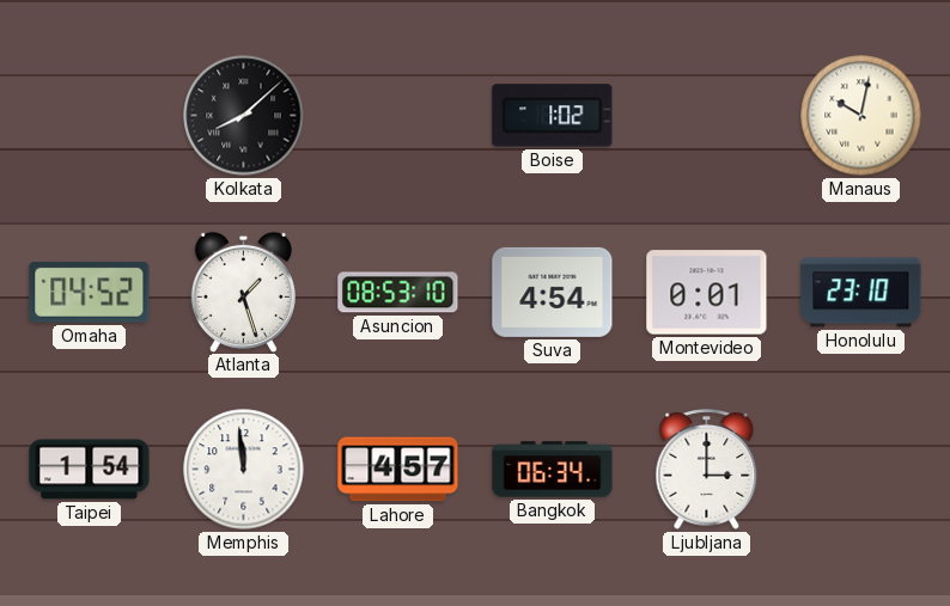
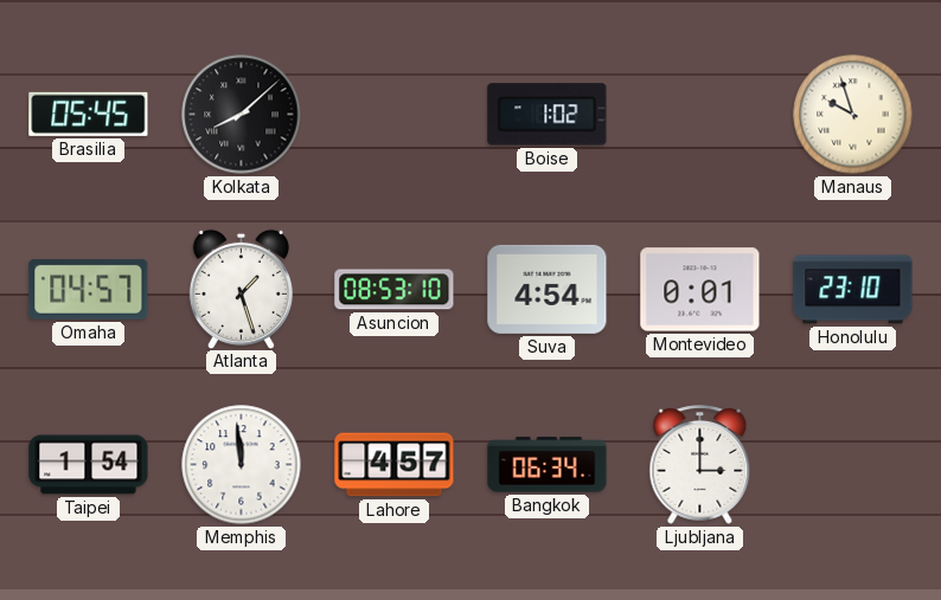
Brasilia: none -> 05:45
Manaus: 10:02 -> 9:57
Omaha: 04:52 -> 04:57
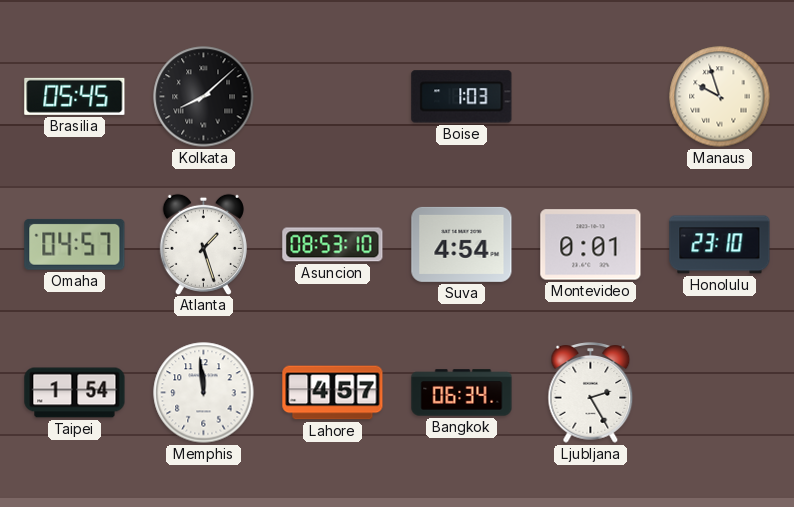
Boise: 1:02 -> 1:03
Ljubljana: 3:00 -> 2:25
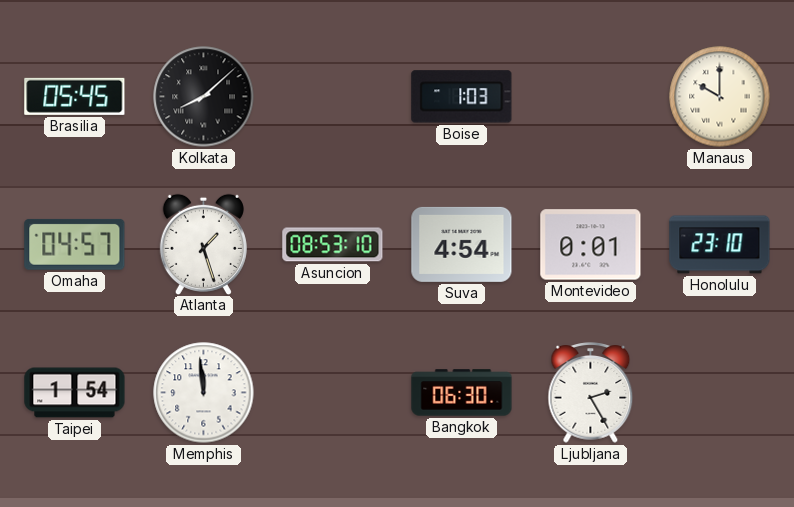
Manaus: 9:57 -> 10:00
Lahore: 4:57 -> none
Bangkok: 06:34 -> 06:30
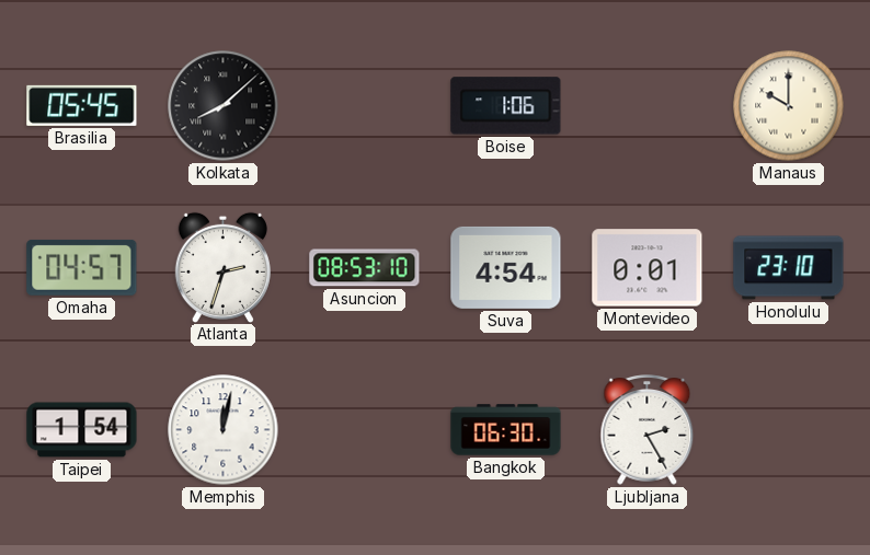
Boise: 1:03 -> 1:06
Atlanta: 1:27 -> 2:33
Memphis: 11:59 -> 12:02
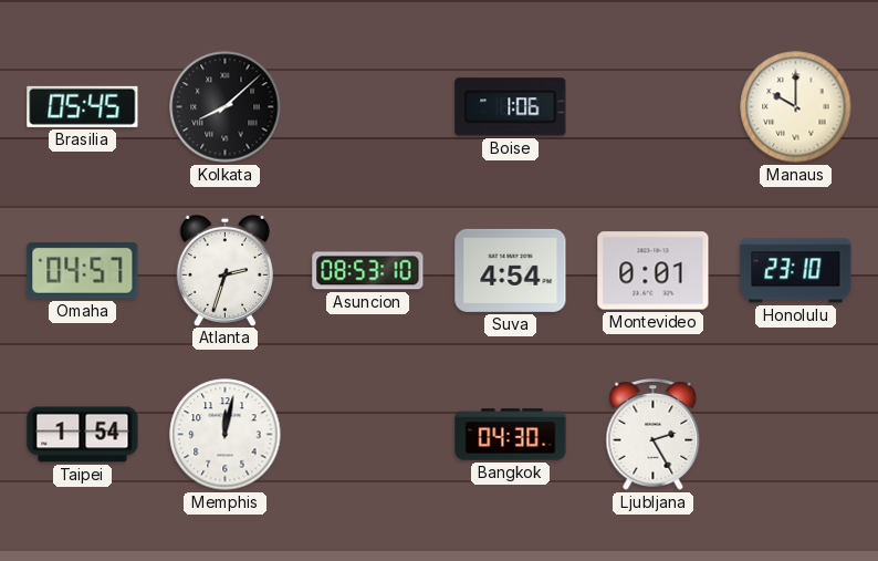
Bangkok: 06:30 -> 04:30
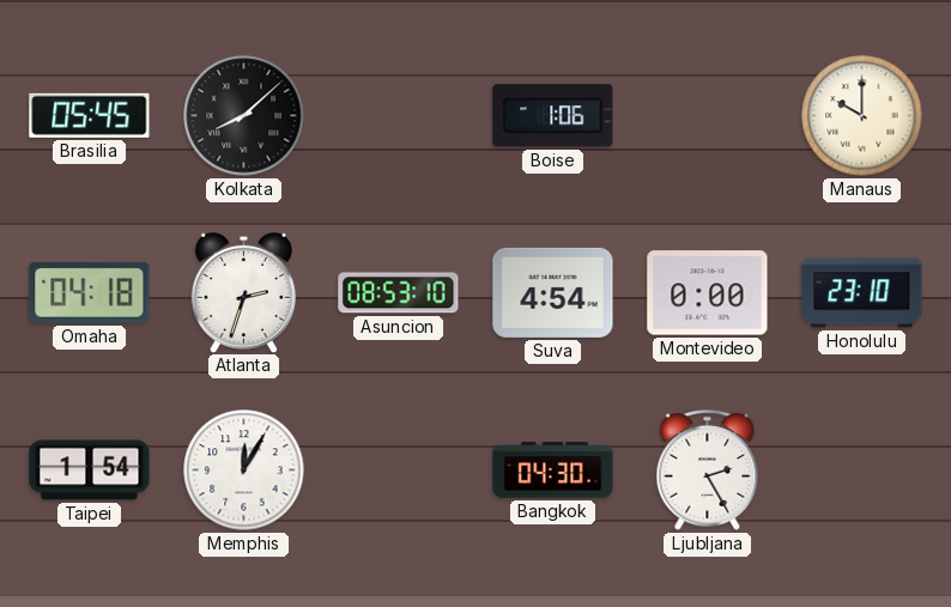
Omaha: 04:57 -> 04:18
Montevideo: 0:01 -> 0:00
Memphis: 12:02 -> 12:05
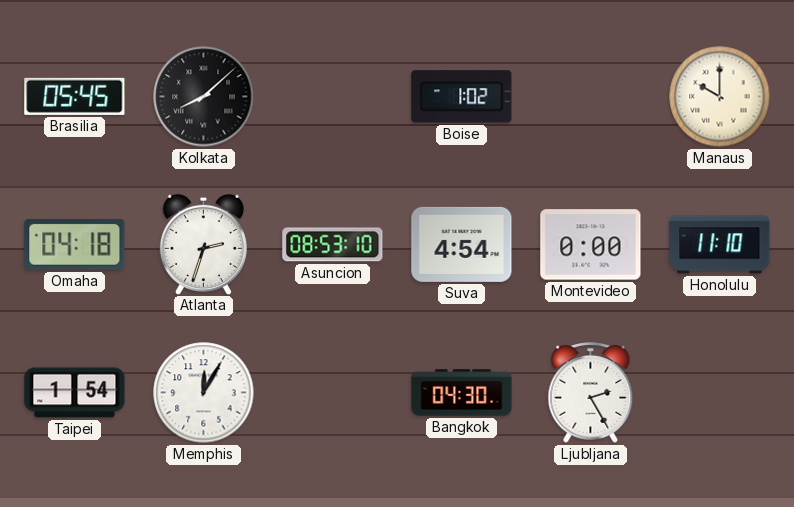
Boise: 1:06 -> 1:02
Honolulu: 23:10 -> 11:10
